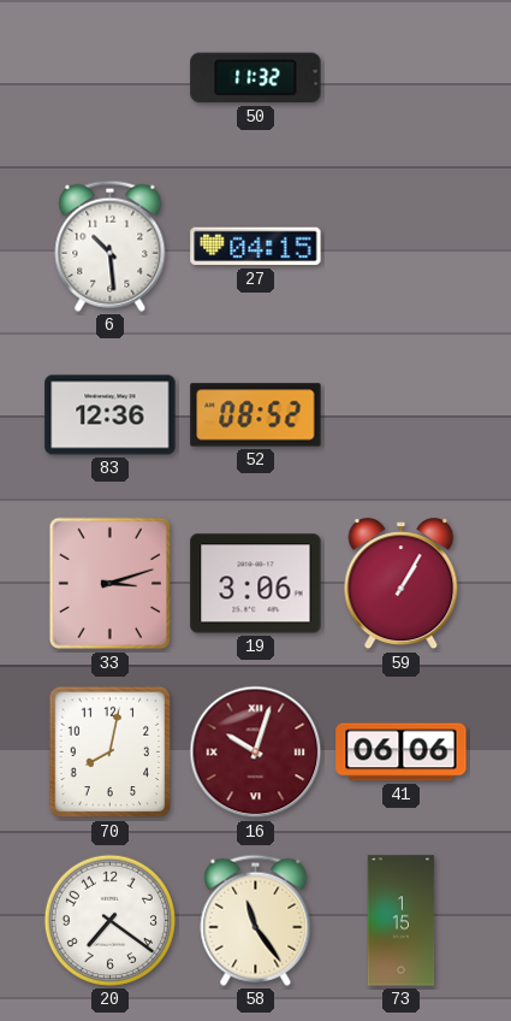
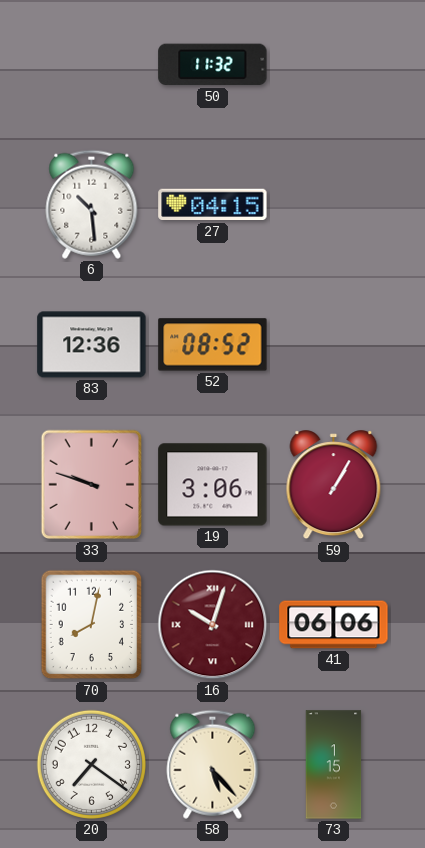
33: 3:12 -> 9:48
58: 11:24 -> 5:23
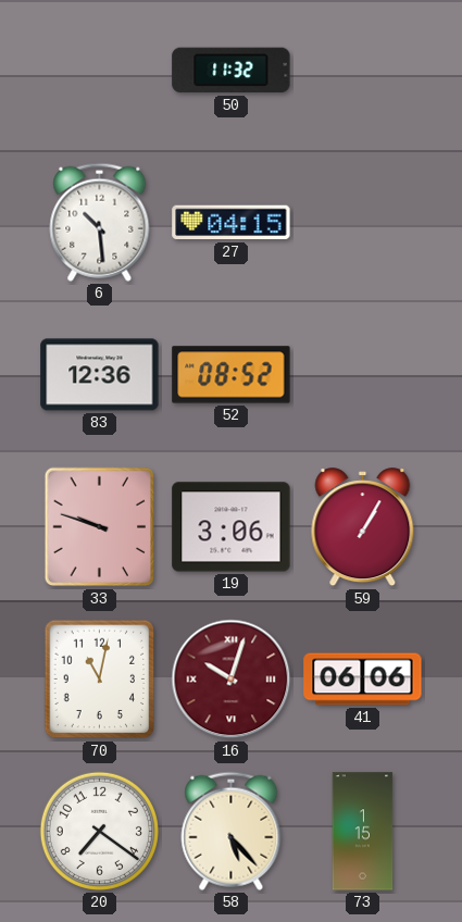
70: 8:02 -> 11:02
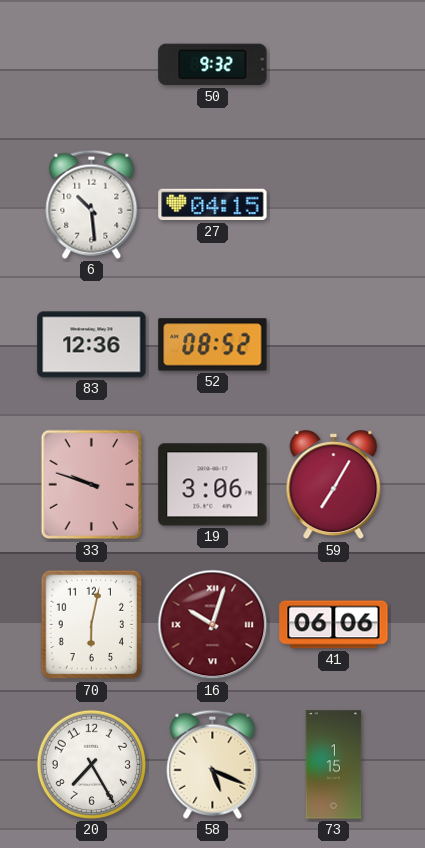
50: 11:32 -> 9:32
59: 1:05 -> 7:05
70: 11:02 -> 6:02
20: 7:21 -> 7:25
58: 5:23 -> 5:19
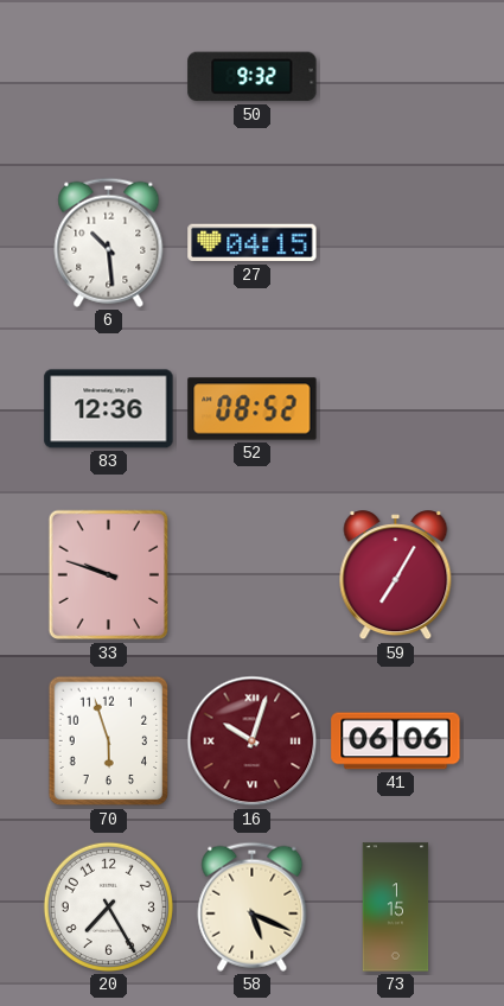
19: 3:06 -> none
70: 6:02 -> 5:57
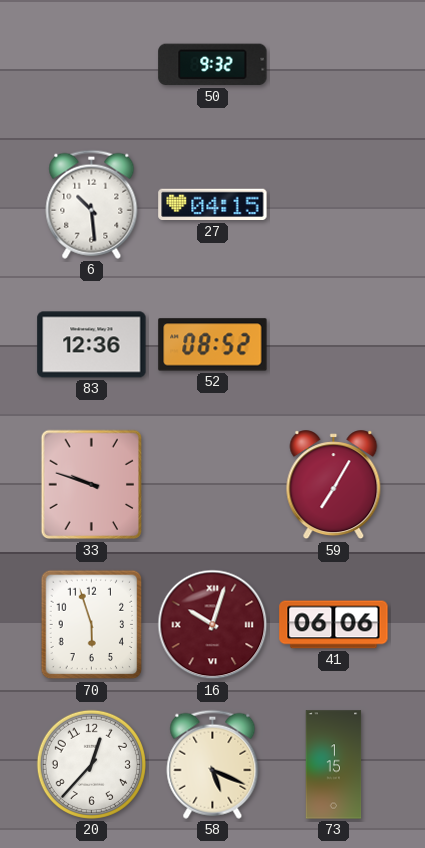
20: 7:25 -> 12:37
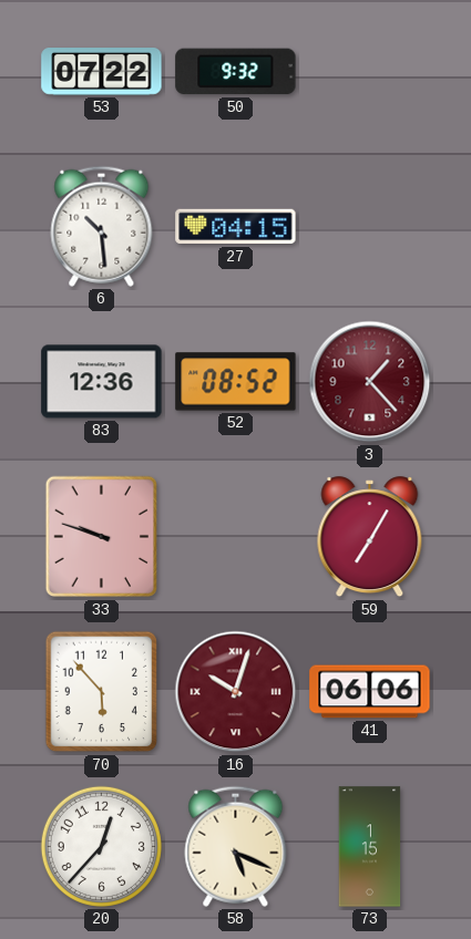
53: none -> 07:22
3: none -> 1:23
70: 5:57 -> 5:53
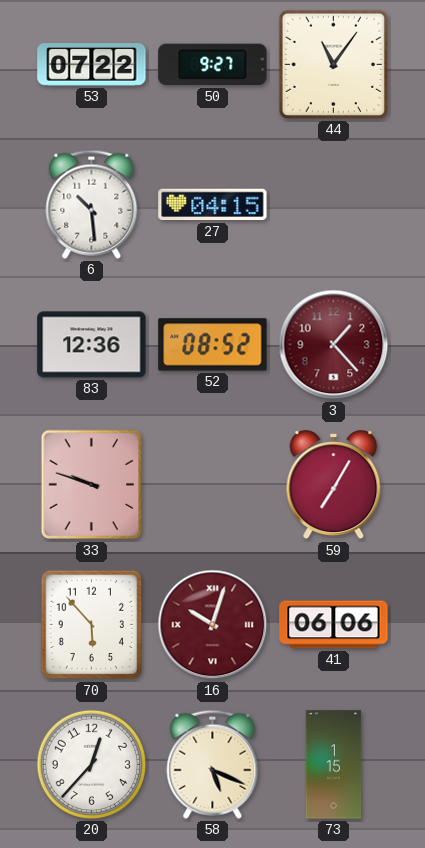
50: 9:32 -> 9:27
44: none -> 11:06
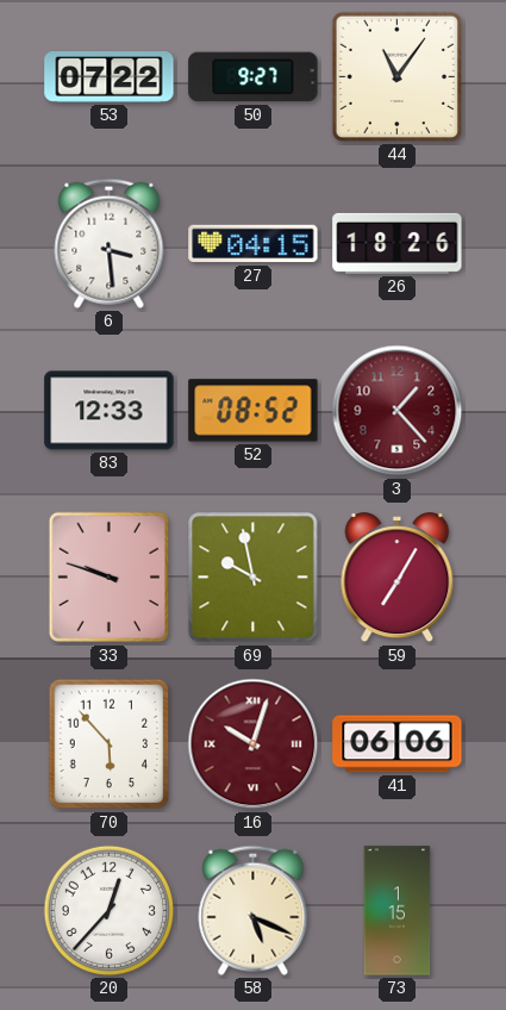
6: 10:29 -> 3:29
26: none -> 18:26
83: 12:36 -> 12:33
69: none -> 9:58
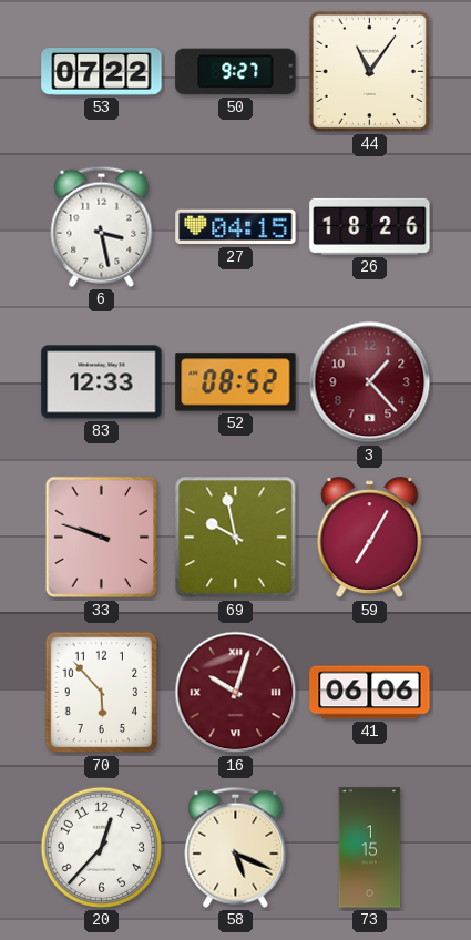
6: 3:29 -> 3:28
